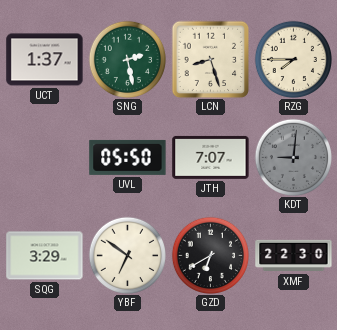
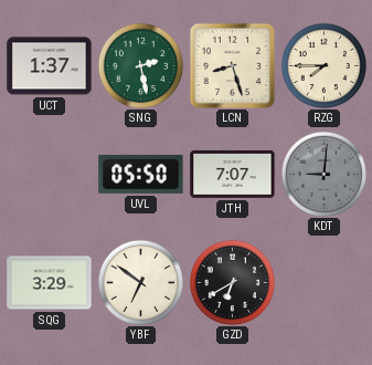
XMF: 22:30 -> none
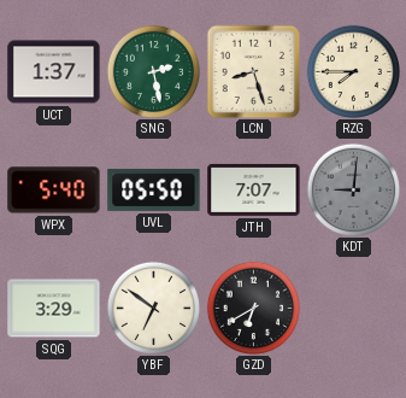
WPX: none -> 5:40
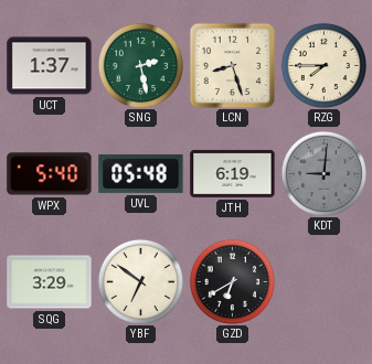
UVL: 05:50 -> 05:48
JTH: 7:07 -> 6:19
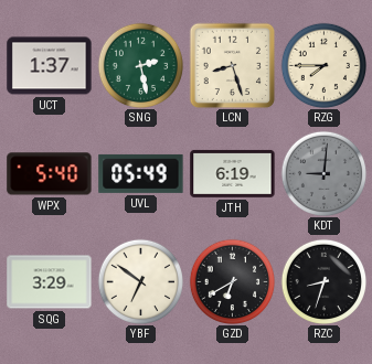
UVL: 05:48 -> 05:49
RZC: none -> 8:33
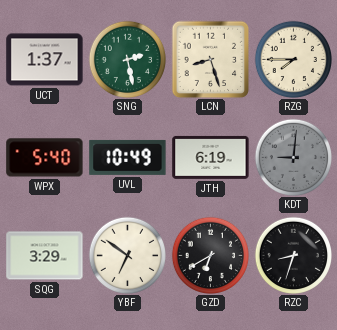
UVL: 05:49 -> 10:49
